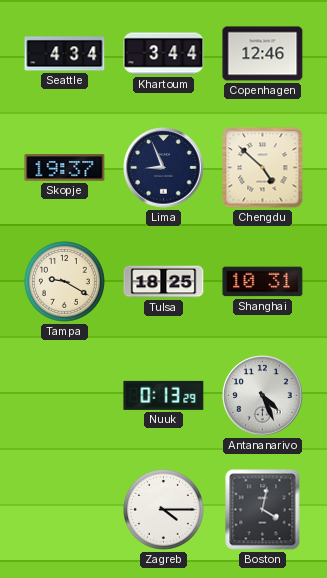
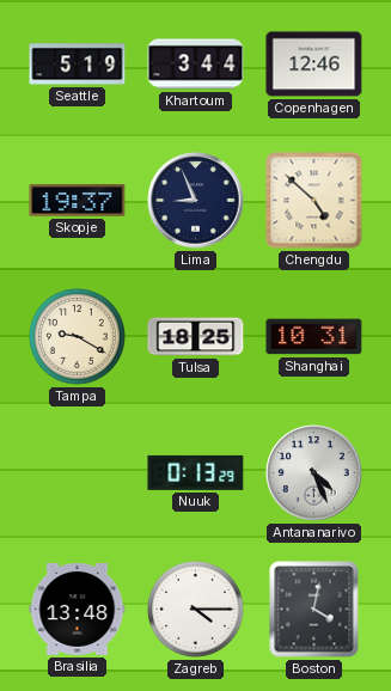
Seattle: 4:34 -> 5:19
Brasilia: none -> 13:48
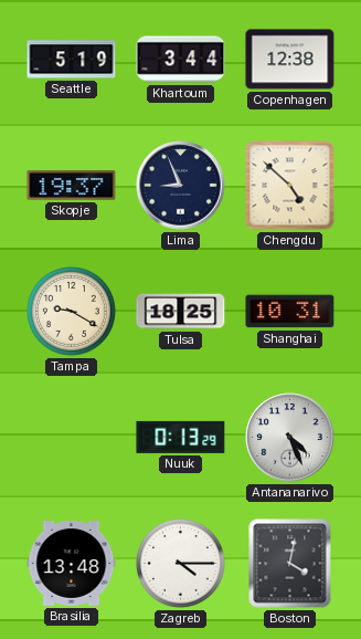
Copenhagen: 12:46 -> 12:38
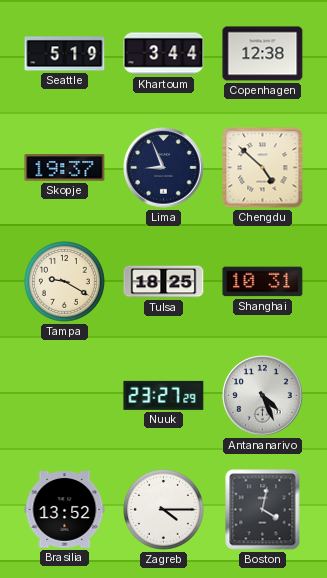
Nuuk: 0:13 -> 23:27
Brasilia: 13:48 -> 13:52
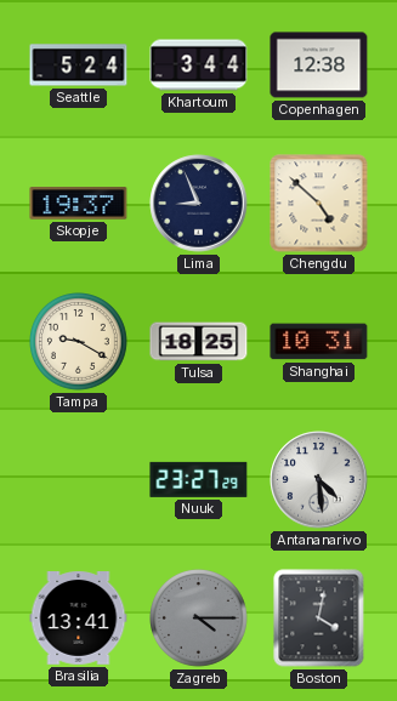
Seattle: 5:19 -> 5:24
Antananarivo: 4:26 -> 4:29
Brasilia: 13:52 -> 13:41
Zagreb dial: white -> grey
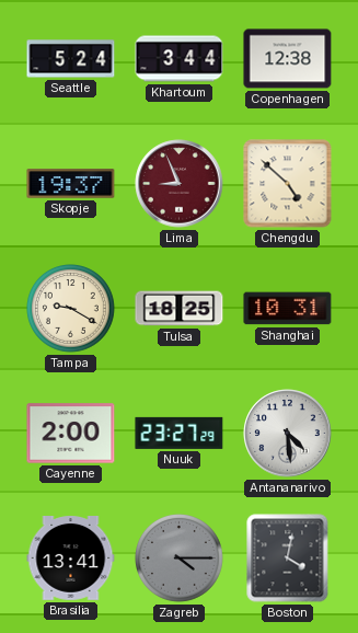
Lima dial: navy -> burgundy
Cayenne: none -> 2:00
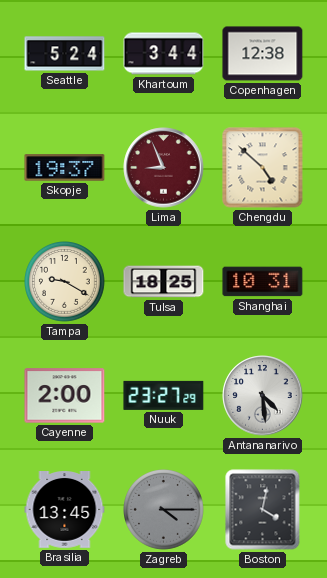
Brasilia: 13:41 -> 13:45
